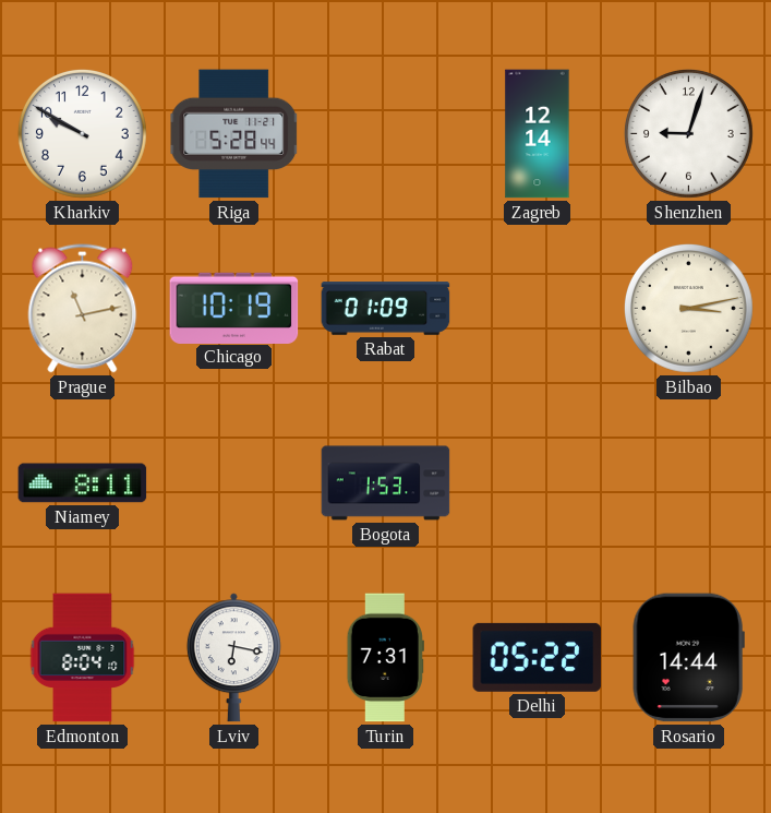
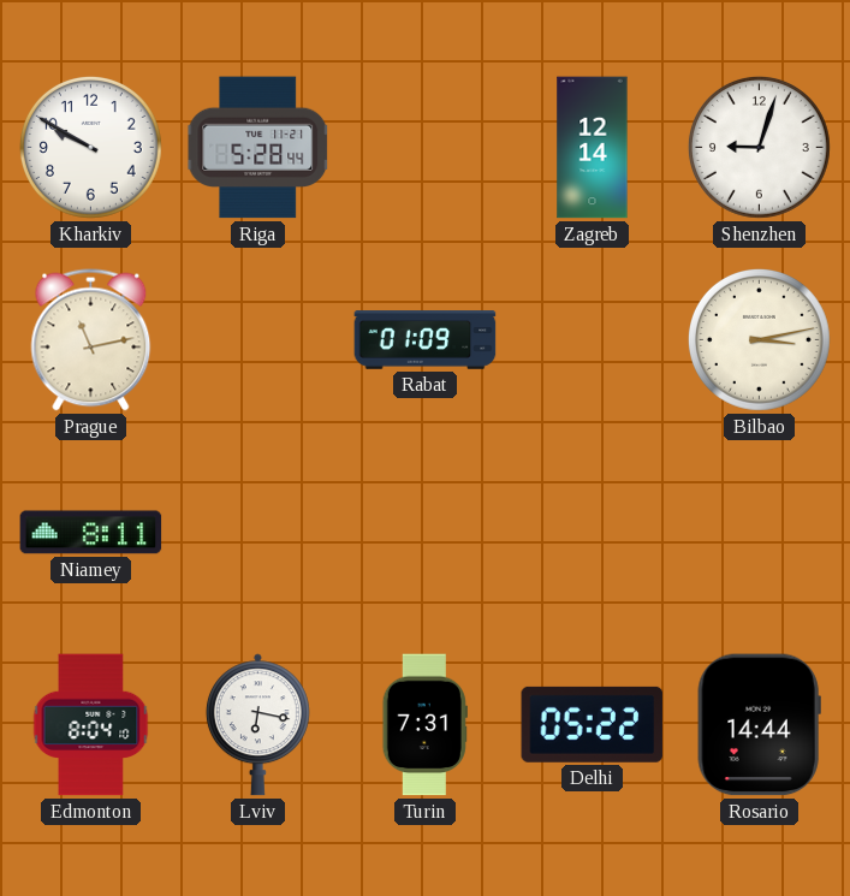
Chicago: 10:19 -> none
Bogota: 1:53 -> none
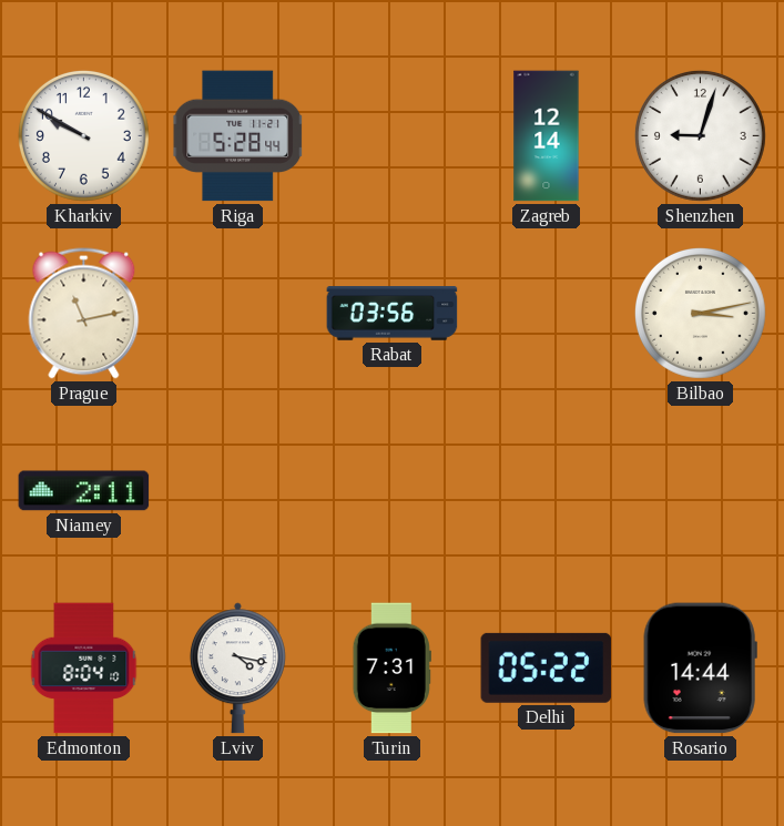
Rabat: 01:09 -> 03:56
Niamey: 8:11 -> 2:11
Lviv: 6:17 -> 4:17
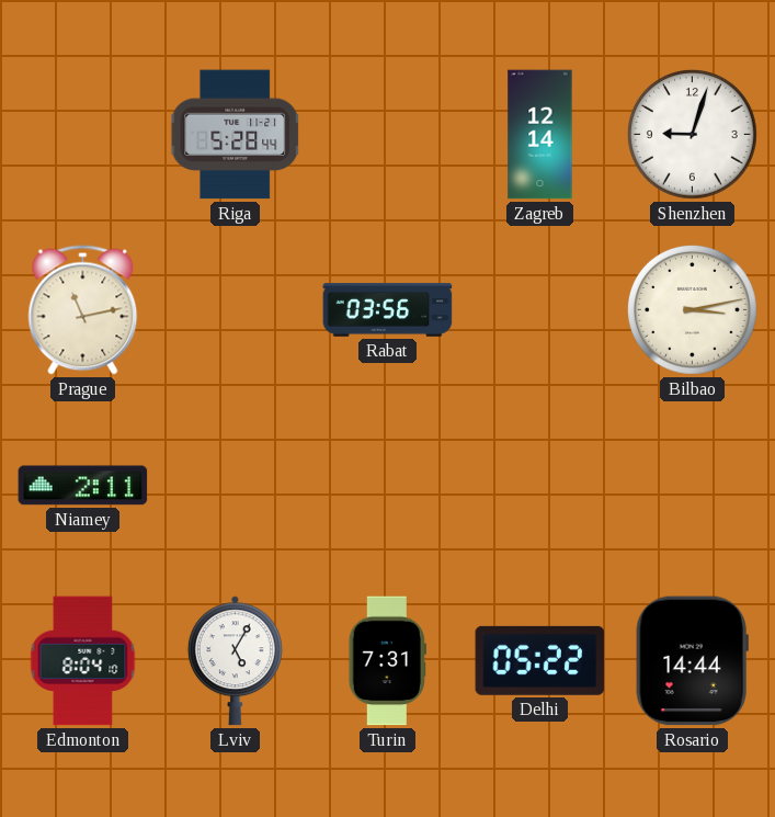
Kharkiv: 9:50 -> none
Lviv: 4:17 -> 5:05
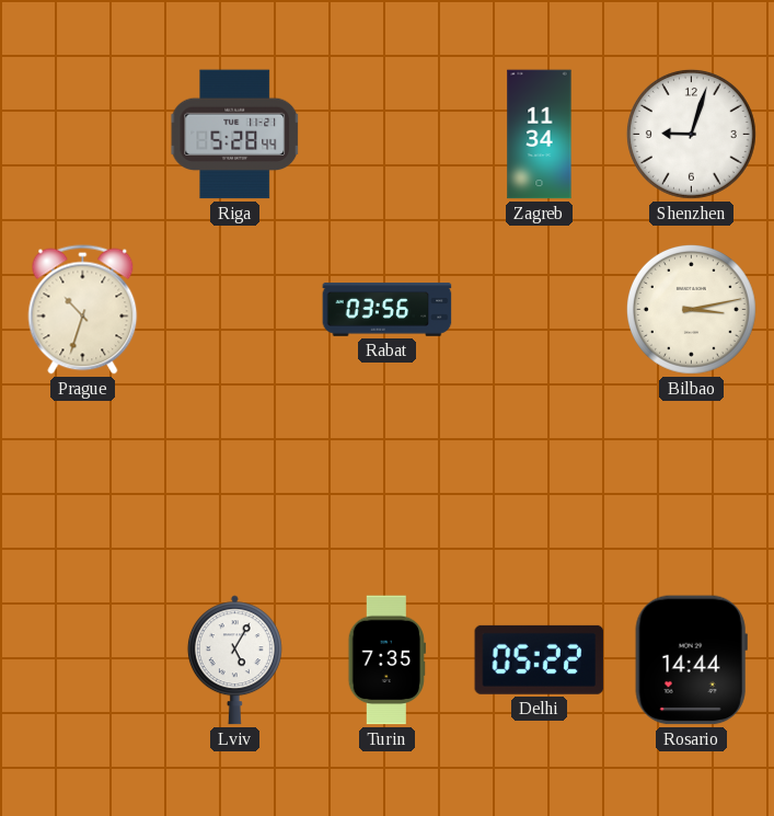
Zagreb: 12:14 -> 11:34
Prague: 11:13 -> 10:33
Niamey: 2:11 -> none
Edmonton: 8:04 -> none
Turin: 7:31 -> 7:35
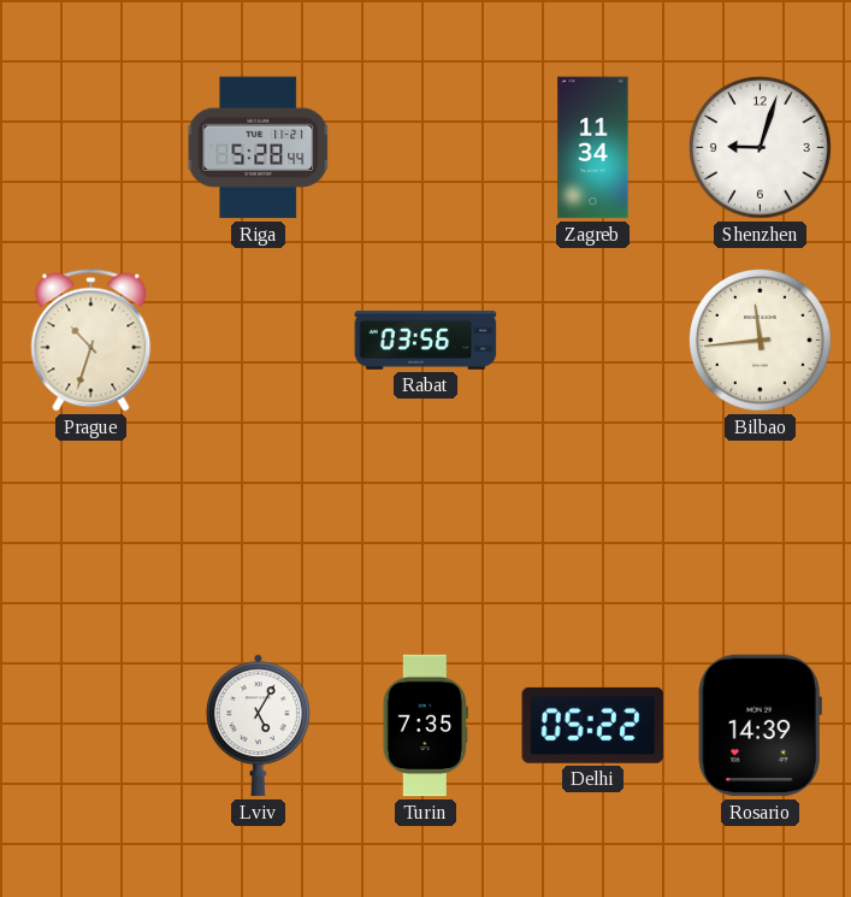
Bilbao: 3:13 -> 11:44
Rosario: 14:44 -> 14:39
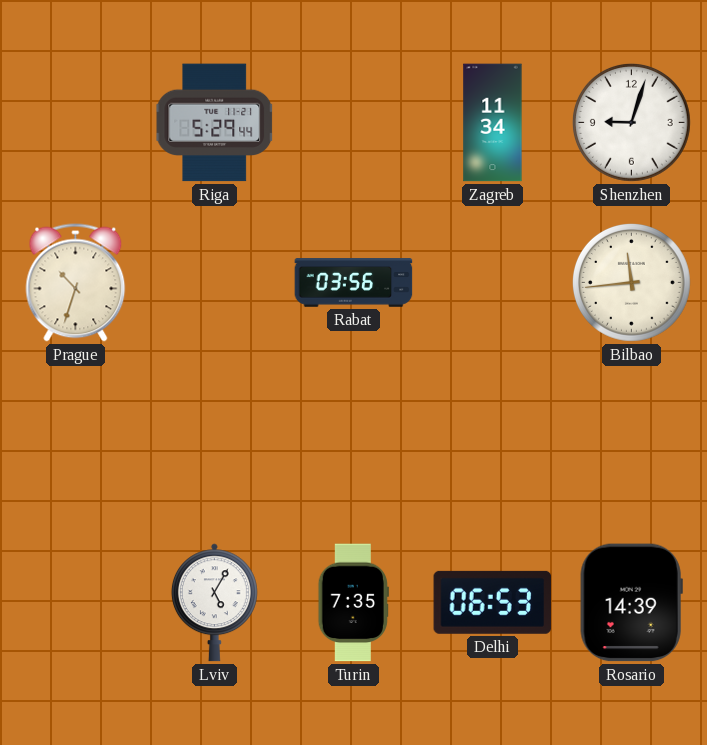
Riga: 5:28 -> 5:29
Delhi: 05:22 -> 06:53
